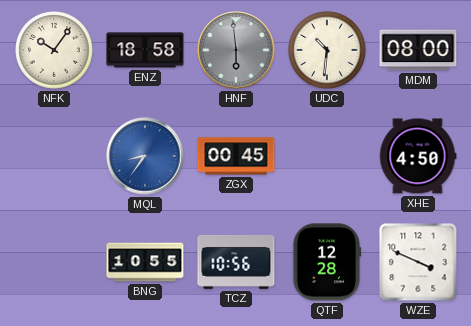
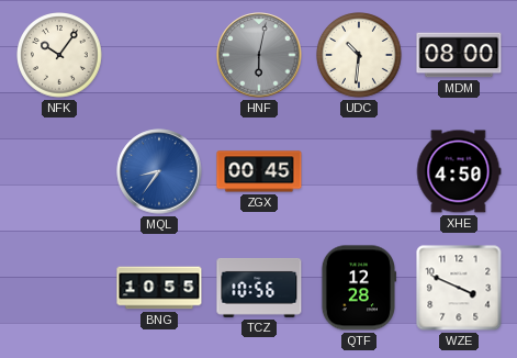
ENZ: 18:58 -> none
HNF: 5:59 -> 6:02
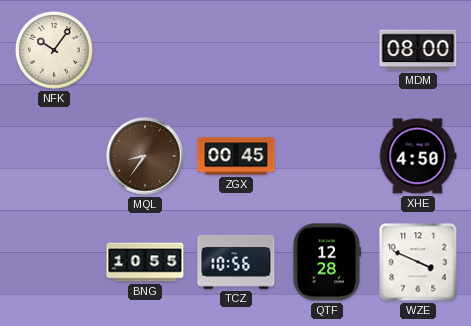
HNF: 6:02 -> none
UDC: 10:31 -> none
MQL dial: blue -> brown
